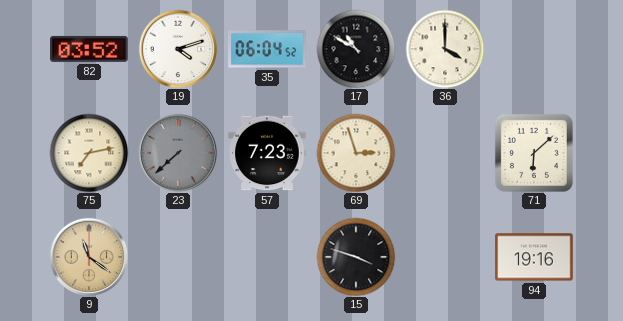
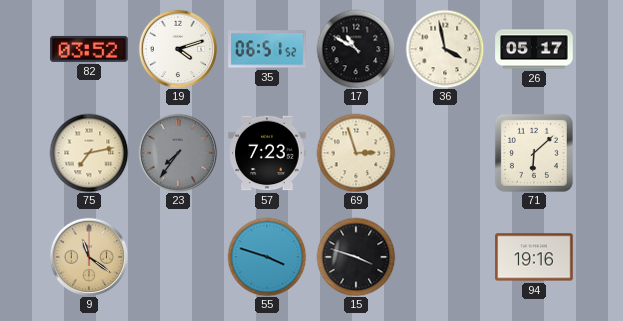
35: 06:04 -> 06:51
36: 4:00 -> 3:58
26: none -> 05:17
23: 7:38 -> 7:36
55: none -> 3:48
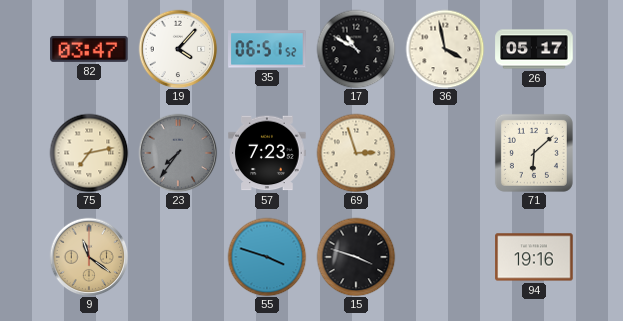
82: 03:52 -> 03:47
19: 4:12 -> 4:07
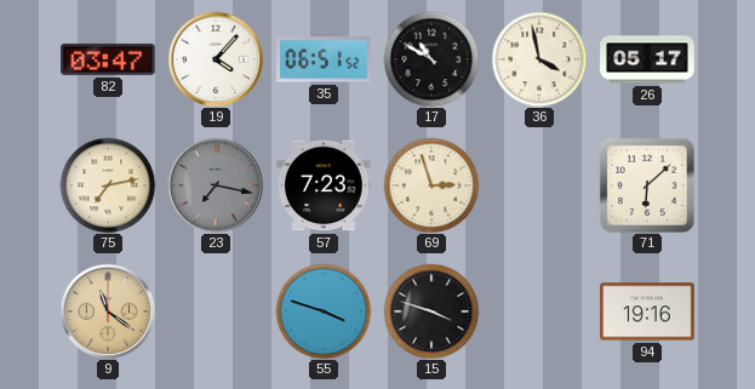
23: 7:36 -> 7:17
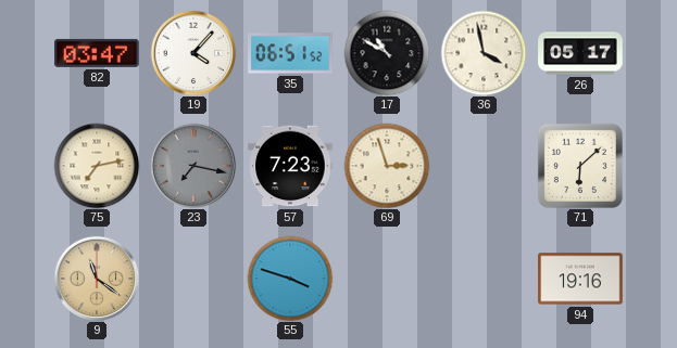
15: 3:48 -> none
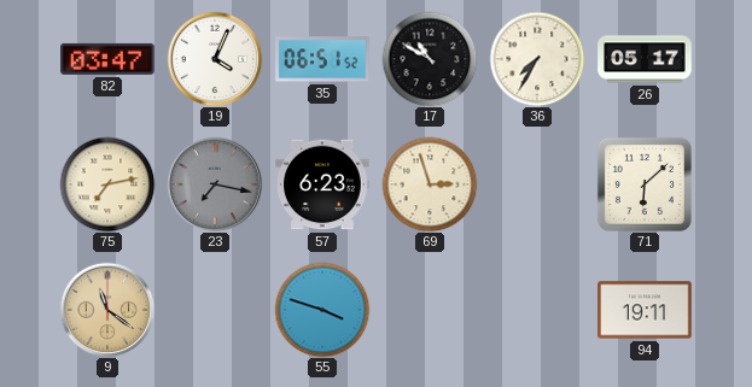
19: 4:07 -> 4:04
36: 3:58 -> 7:35
57: 7:23 -> 6:23
94: 19:16 -> 19:11
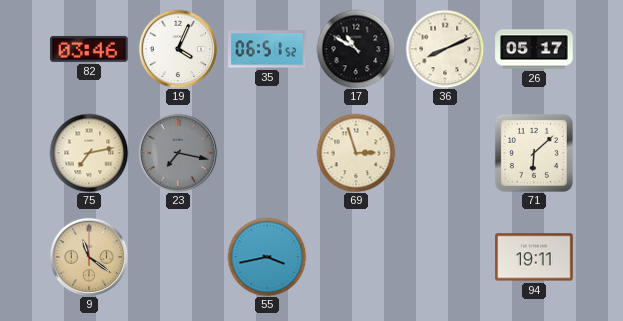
82: 03:47 -> 03:46
36: 7:35 -> 8:11
57: 6:23 -> none
55: 3:48 -> 3:43
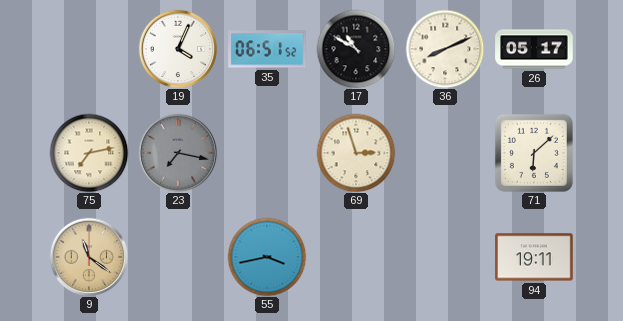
82: 03:46 -> none
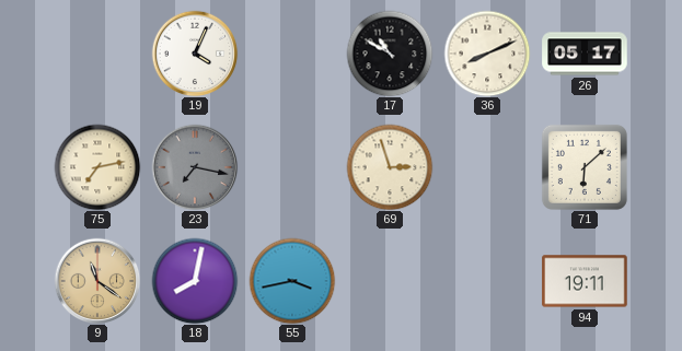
35: 06:51 -> none
18: none -> 8:02
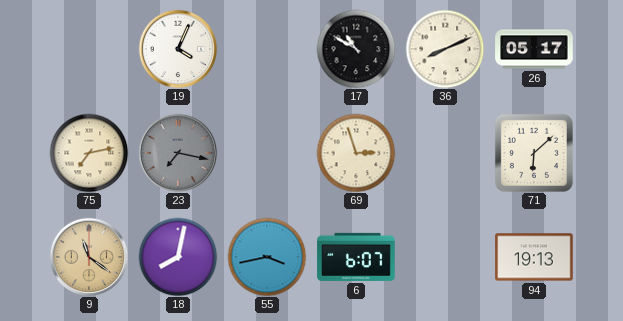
6: none -> 6:07
94: 19:11 -> 19:13
